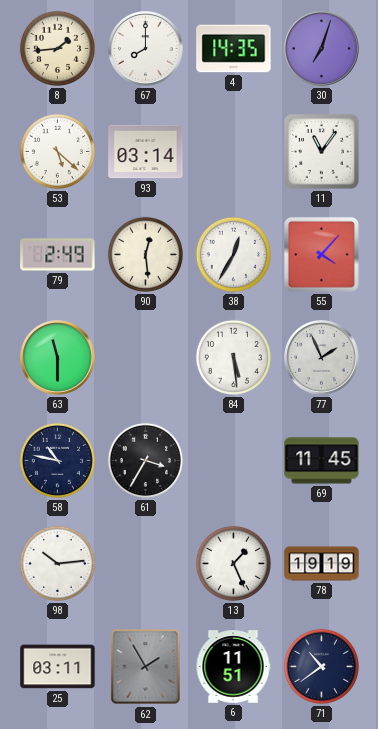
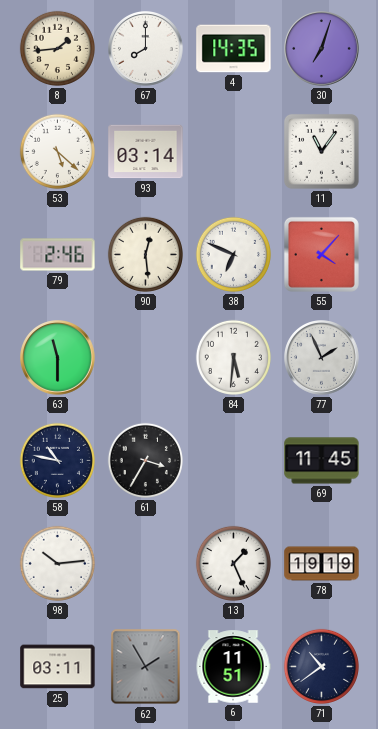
79: 2:49 -> 2:46
38: 12:35 -> 6:49
84: 5:29 -> 5:31
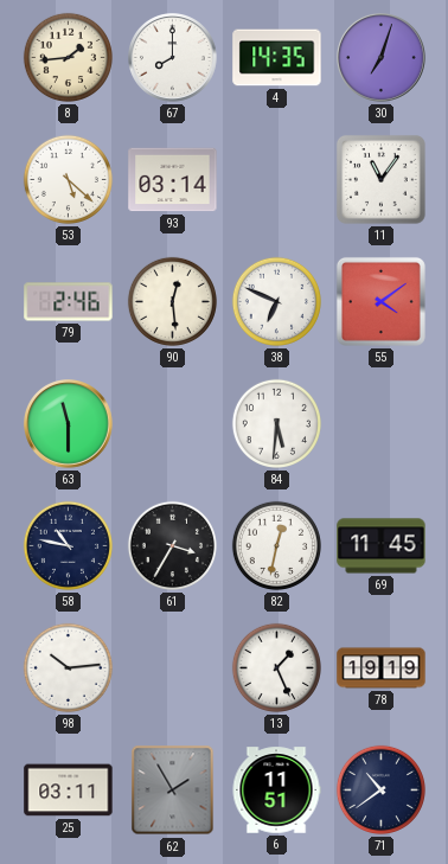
55: 4:07 -> 4:09
77: 1:56 -> none
82: none -> 12:32
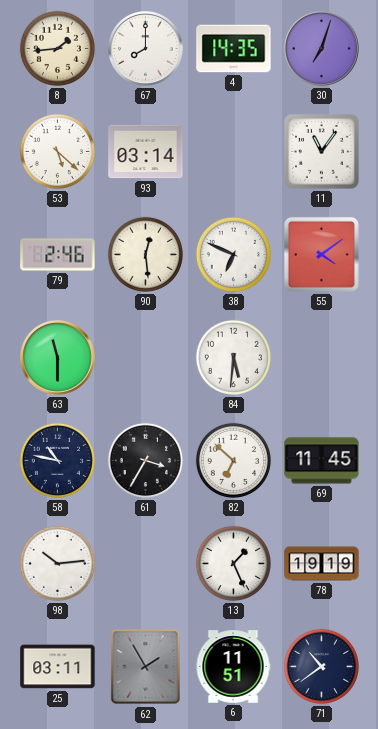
82: 12:32 -> 6:52
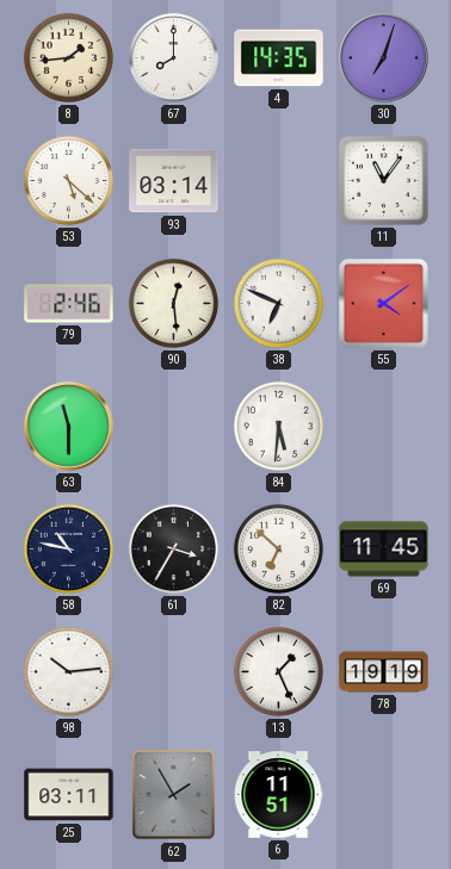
71: 10:39 -> none
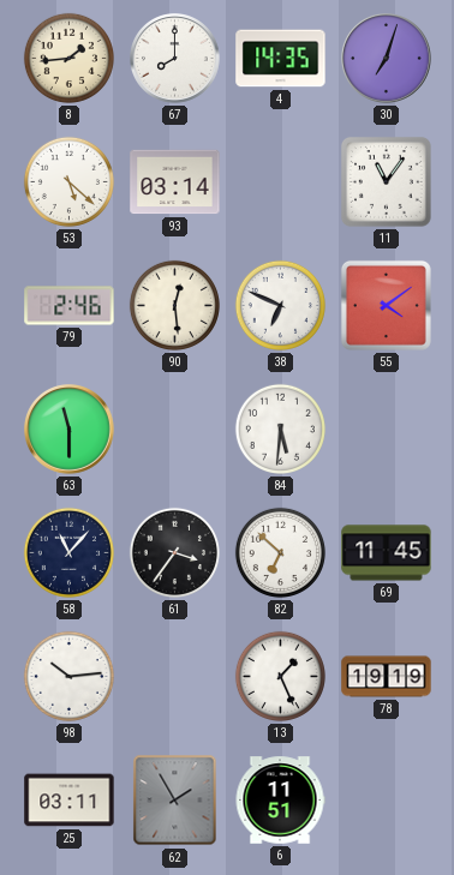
58: 10:47 -> 11:07
61: 3:35 -> 3:36
